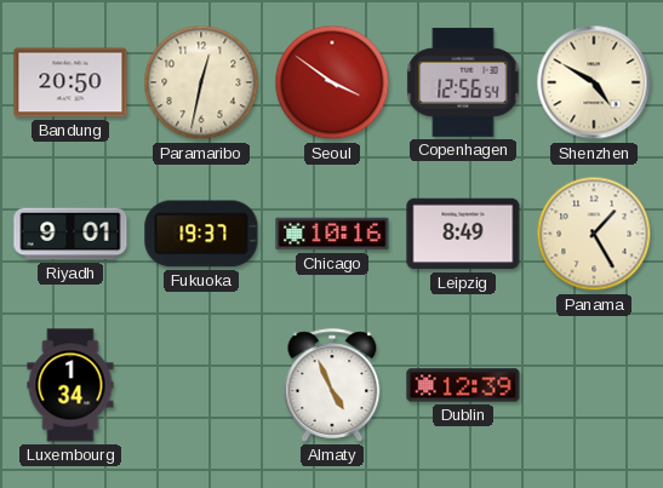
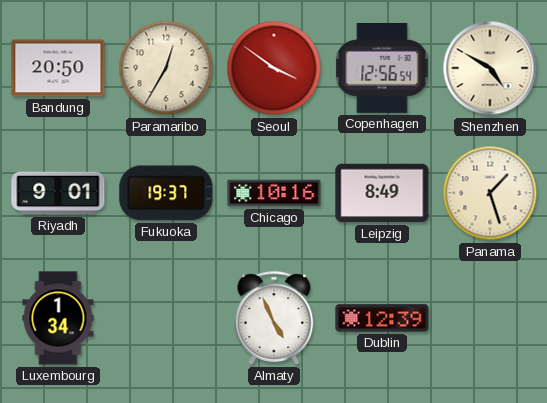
Paramaribo: 12:32 -> 12:35
Panama: 1:25 -> 1:27
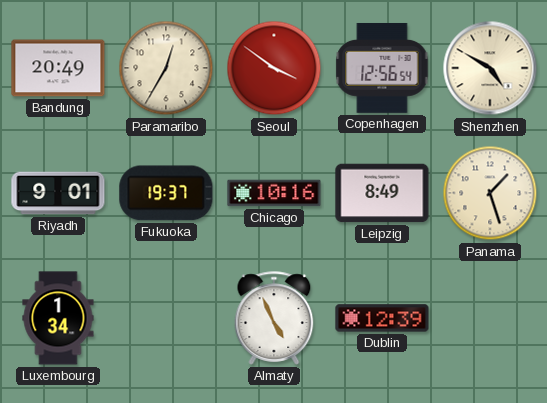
Bandung: 20:50 -> 20:49
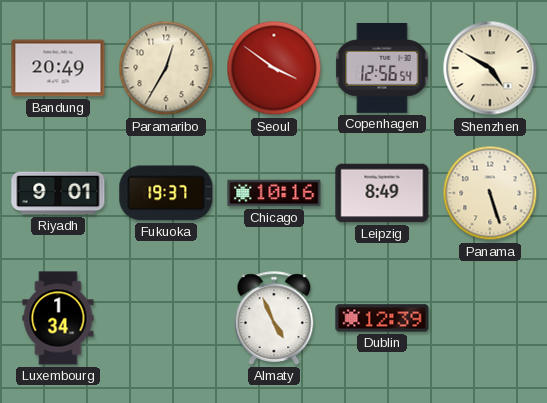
Panama: 1:27 -> 5:27
